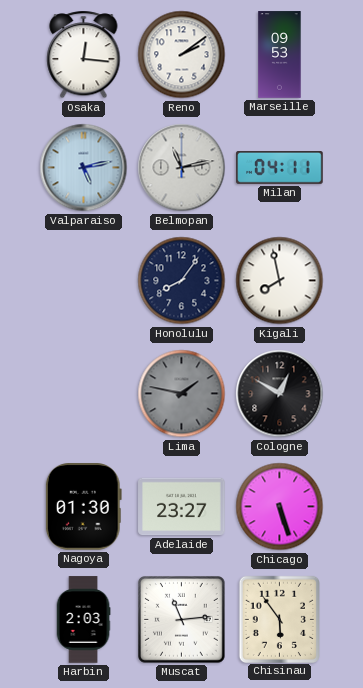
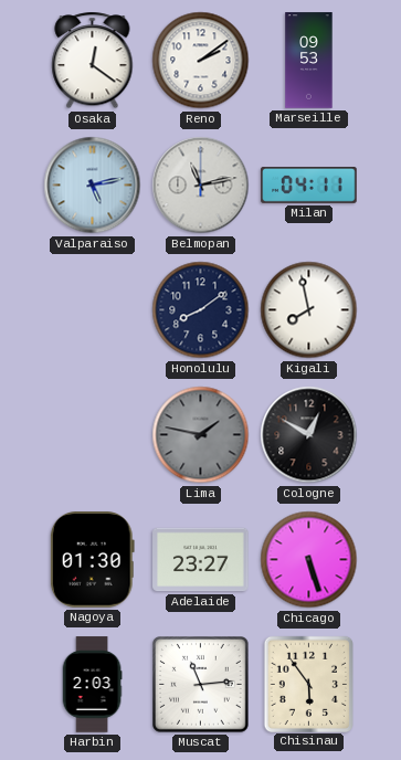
Osaka: 12:16 -> 12:21
Honolulu: 8:06 -> 8:09
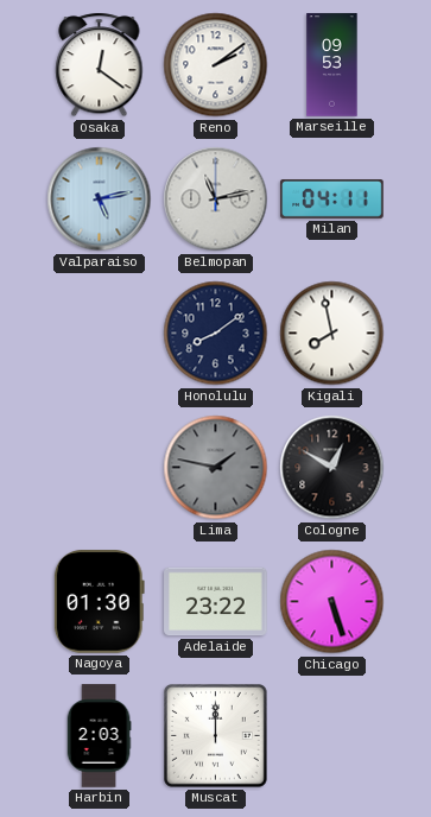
Adelaide: 23:27 -> 23:22
Muscat: 11:14 -> 12:00
Chisinau: 5:54 -> none
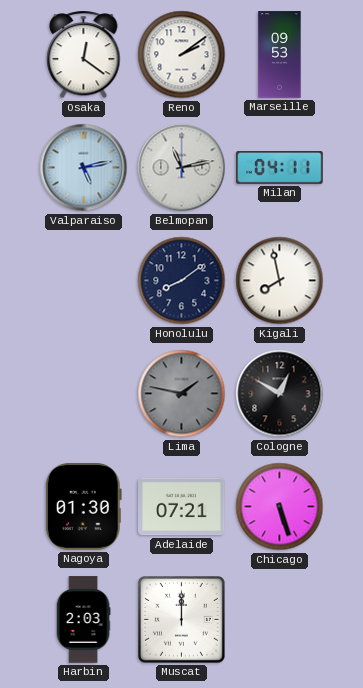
Adelaide: 23:22 -> 07:21
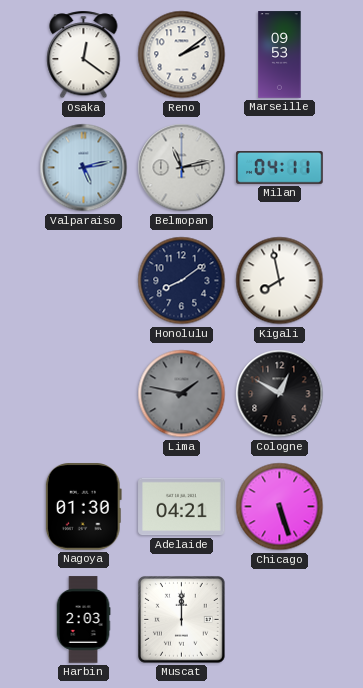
Adelaide: 07:21 -> 04:21
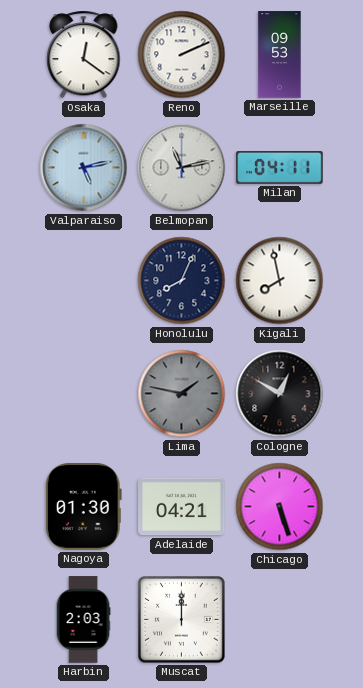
Reno: 2:09 -> 2:11
Honolulu: 8:09 -> 8:04
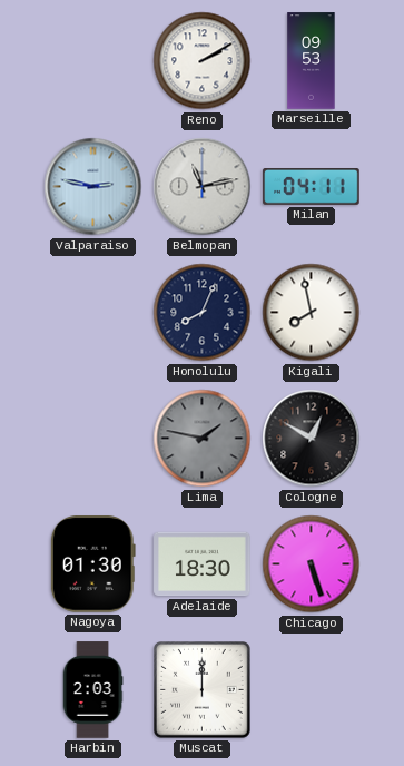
Osaka: 12:21 -> none
Reno: 2:11 -> 2:10
Valparaiso: 5:13 -> 2:47
Adelaide: 04:21 -> 18:30
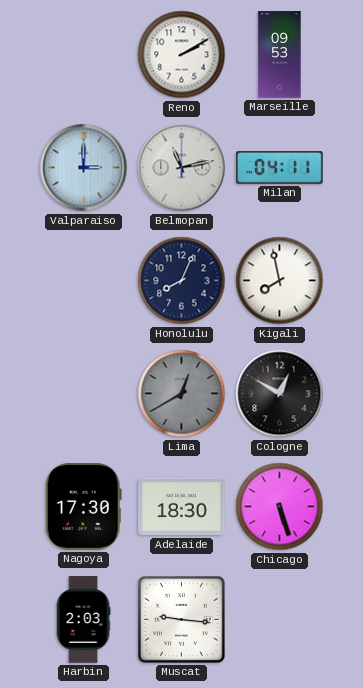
Valparaiso: 2:47 -> 3:00
Lima: 1:47 -> 12:40
Nagoya: 01:30 -> 17:30
Muscat: 12:00 -> 9:16
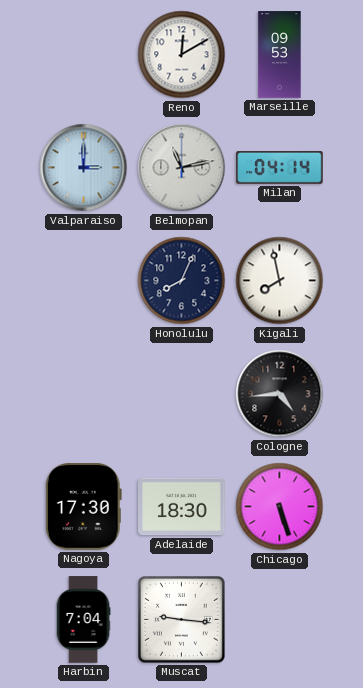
Reno: 2:10 -> 12:10
Milan: 04:11 -> 04:14
Lima: 12:40 -> none
Cologne: 12:50 -> 4:44
Harbin: 2:03 -> 7:04
